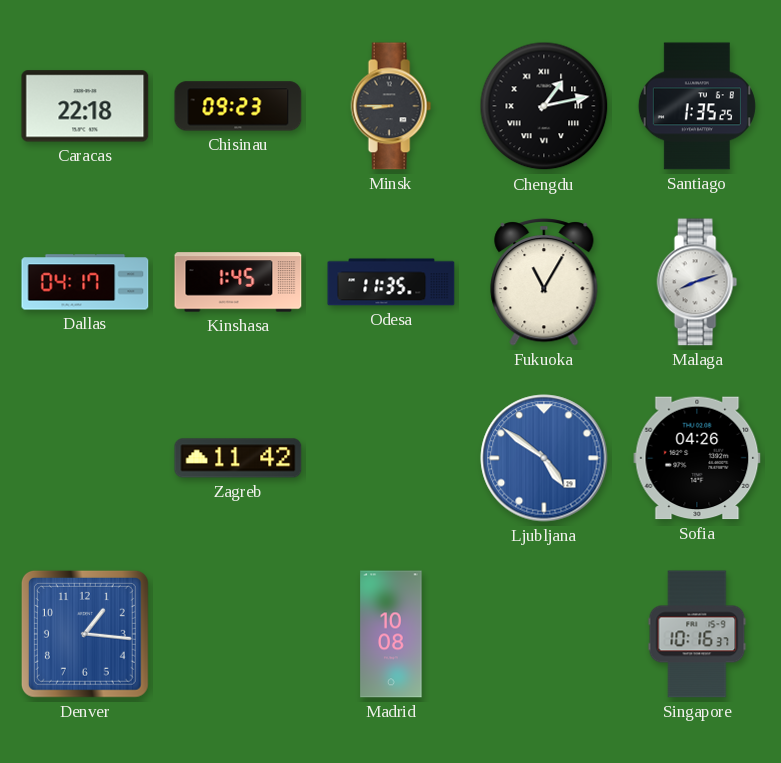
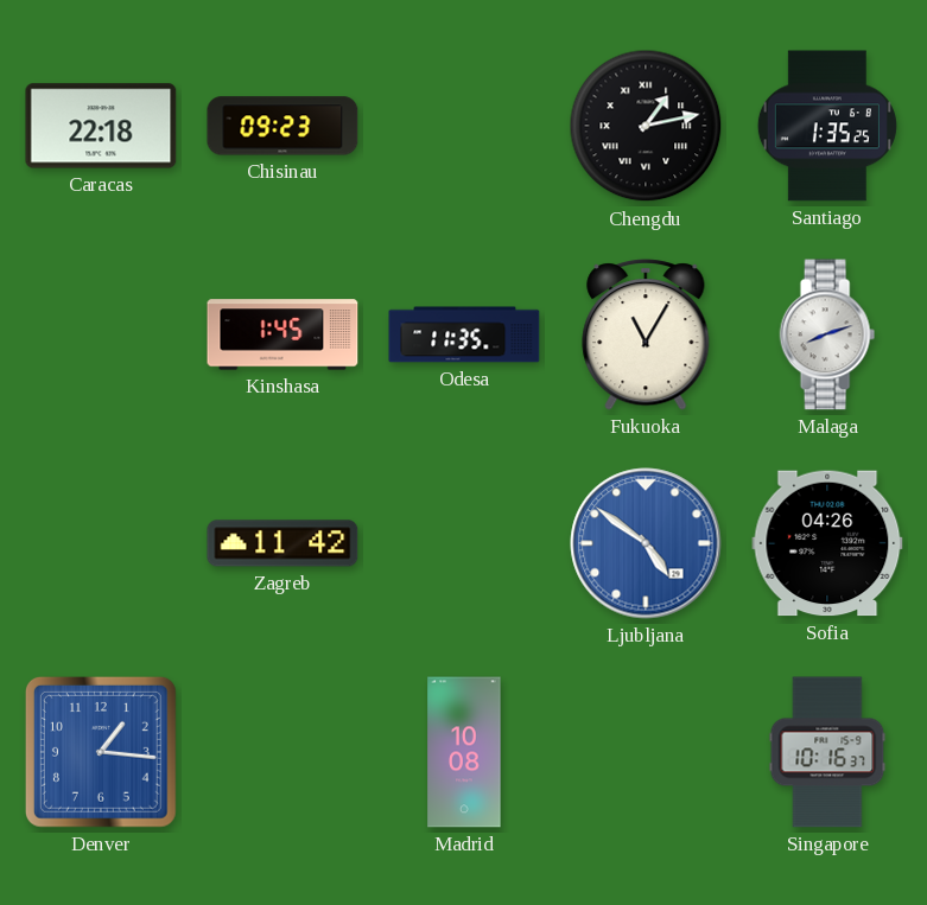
Minsk: 8:45 -> none
Dallas: 04:17 -> none
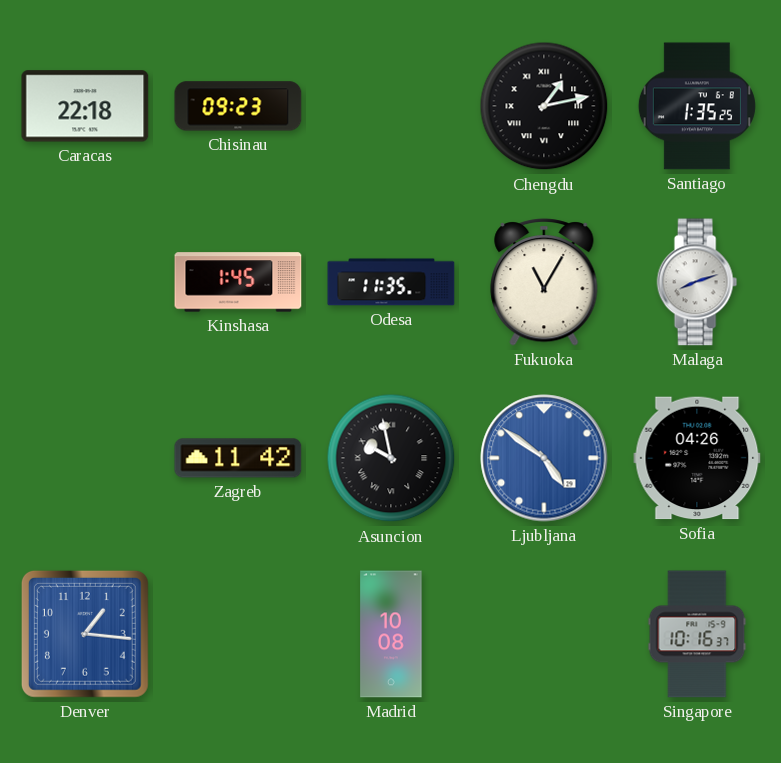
Asuncion: none -> 9:58
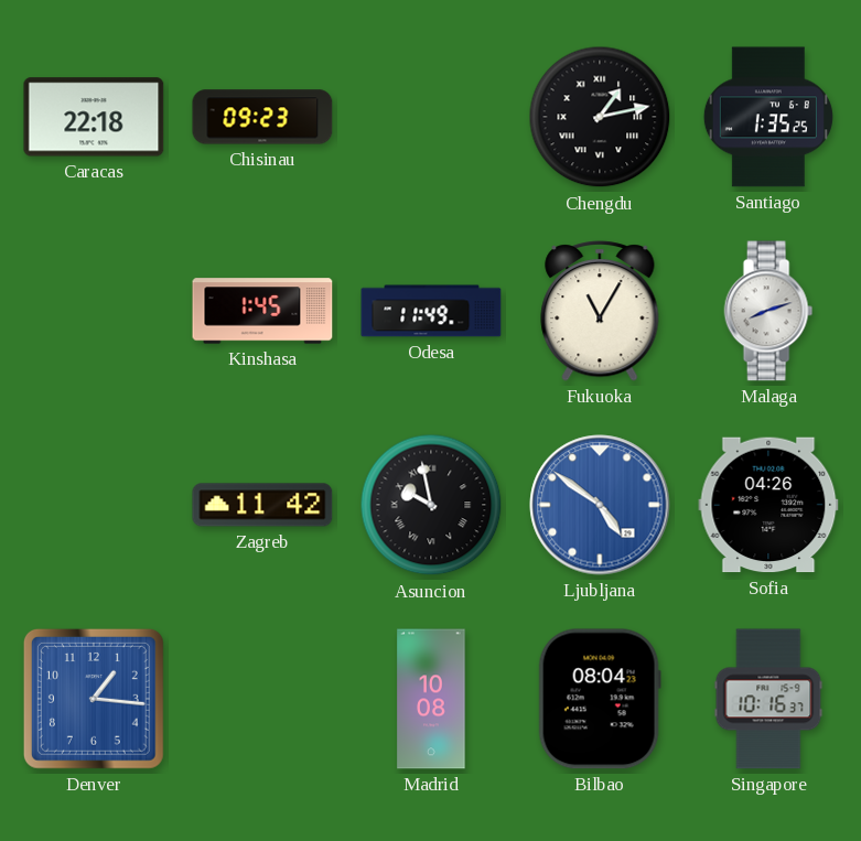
Odesa: 11:35 -> 11:49
Bilbao: none -> 08:04
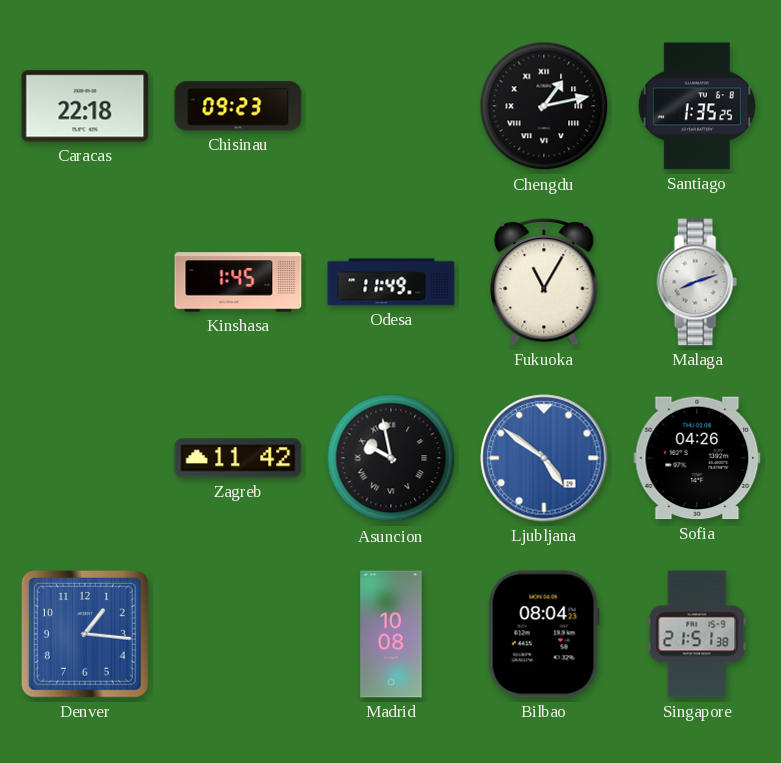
Singapore: 10:16 -> 21:51
